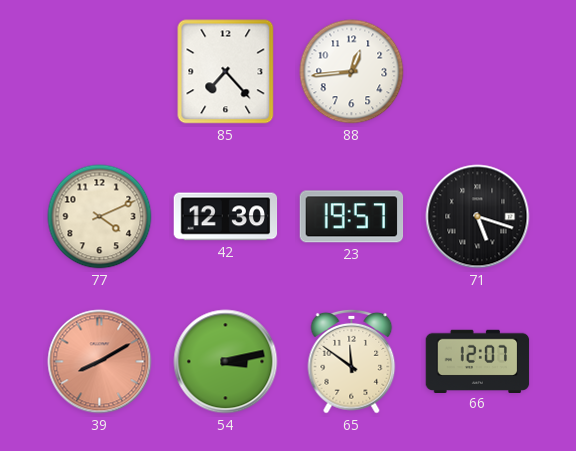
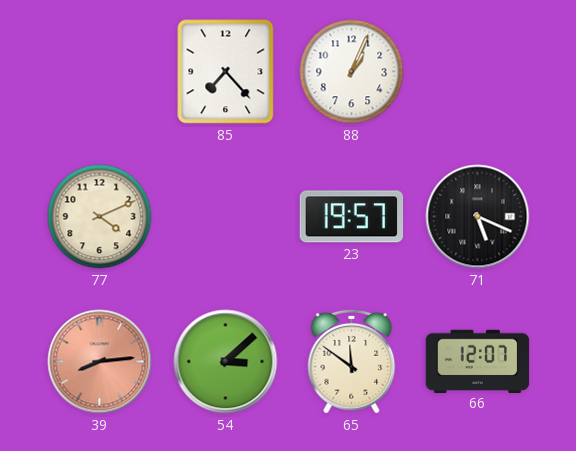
88: 12:44 -> 1:04
42: 12:30 -> none
71: 5:18 -> 5:19
39: 8:10 -> 8:14
54: 3:13 -> 3:08
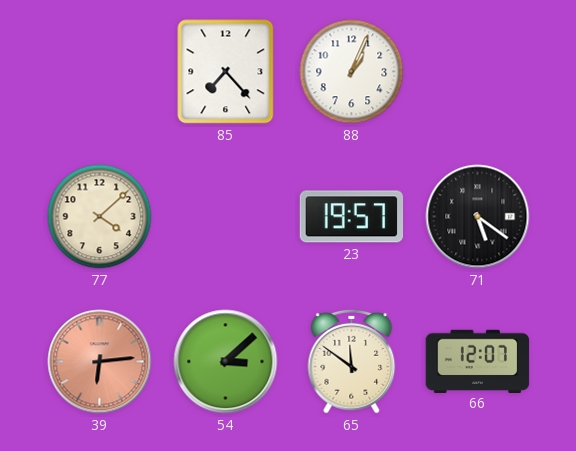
77: 4:11 -> 4:08
71: 5:19 -> 5:21
39: 8:14 -> 6:14
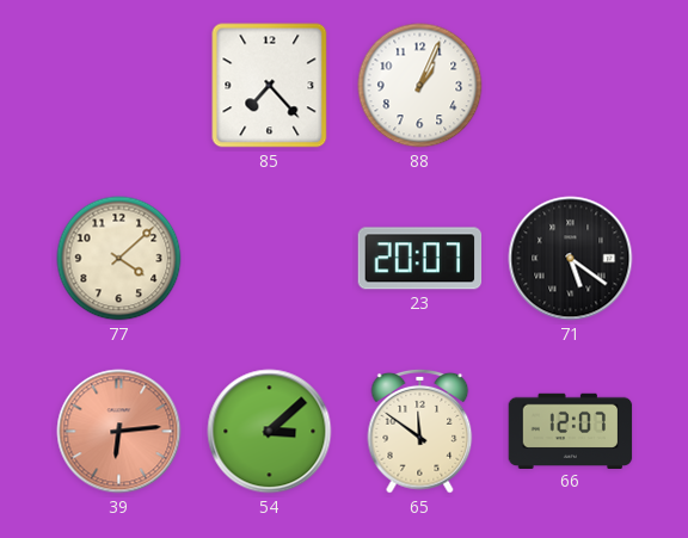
23: 19:57 -> 20:07
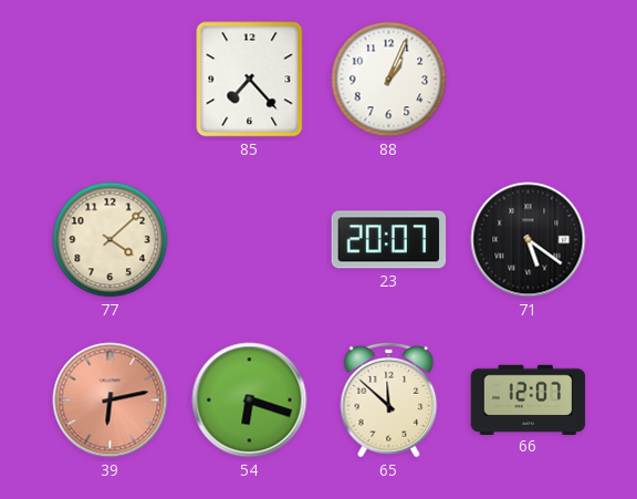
39: 6:14 -> 6:13
54: 3:08 -> 6:18
65: 11:51 -> 11:52
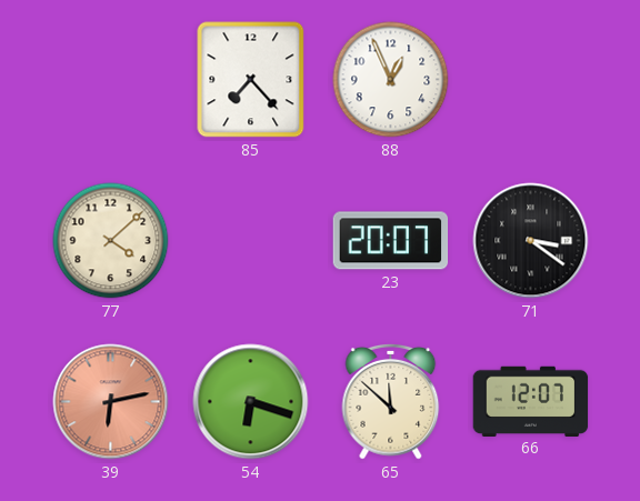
88: 1:04 -> 12:56
71: 5:21 -> 3:21
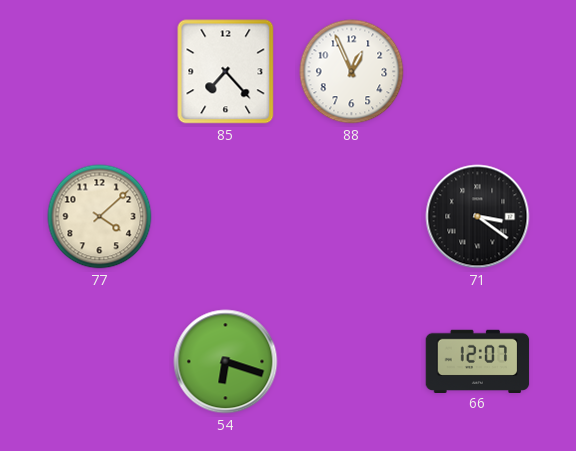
23: 20:07 -> none
39: 6:13 -> none
65: 11:52 -> none
